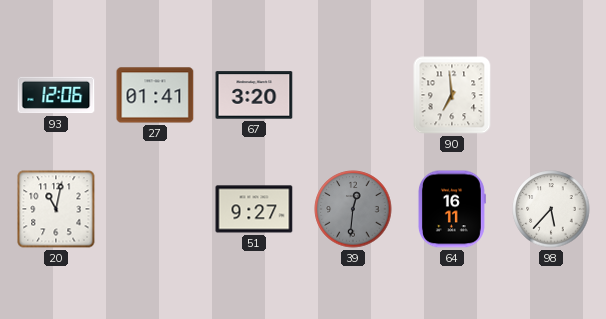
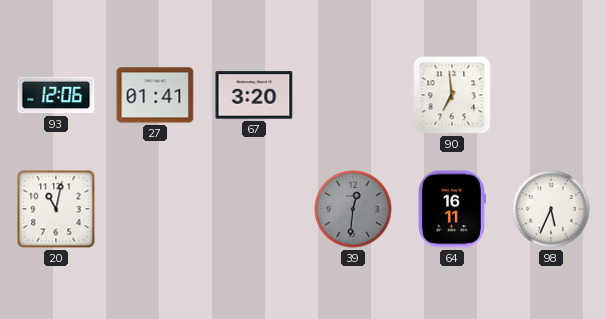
51: 9:27 -> none
98: 5:37 -> 5:34
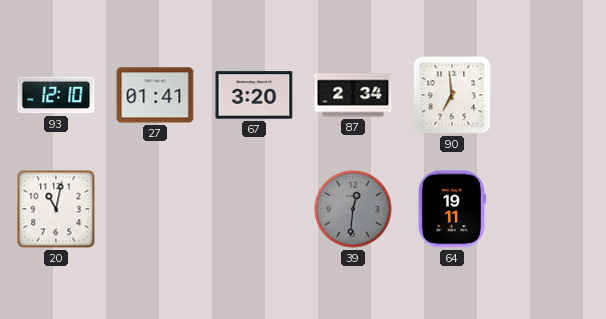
93: 12:06 -> 12:10
87: none -> 2:34
64: 16:11 -> 19:11
98: 5:34 -> none
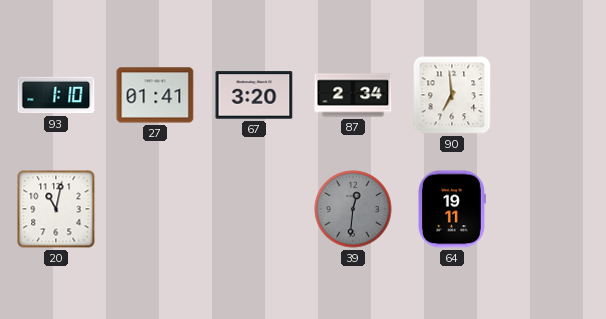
93: 12:10 -> 1:10
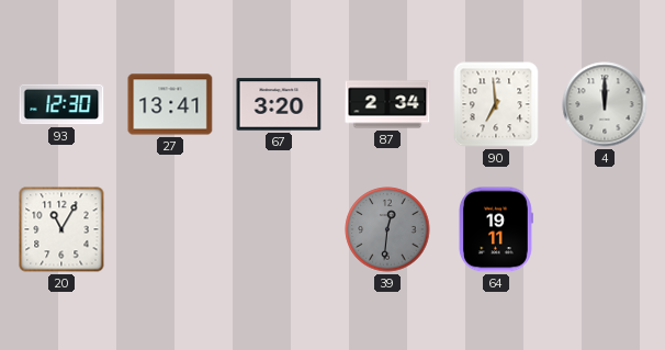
93: 1:10 -> 12:30
27: 01:41 -> 13:41
4: none -> 12:00
20: 11:02 -> 11:05
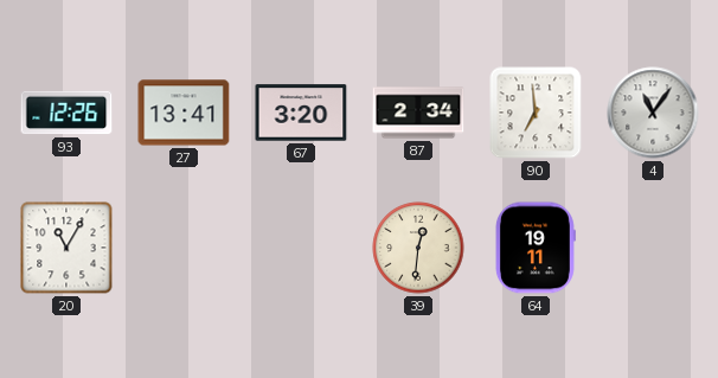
93: 12:30 -> 12:26
4: 12:00 -> 11:06
39 dial: grey -> cream
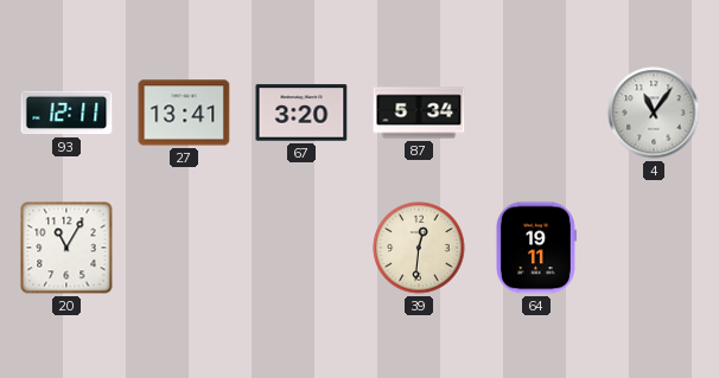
93: 12:26 -> 12:11
87: 2:34 -> 5:34
90: 6:59 -> none
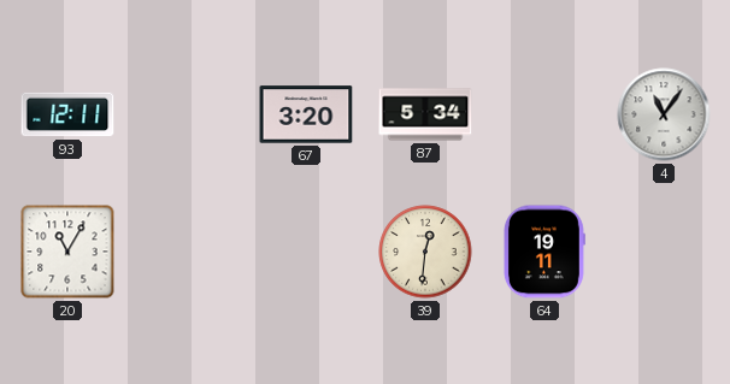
27: 13:41 -> none
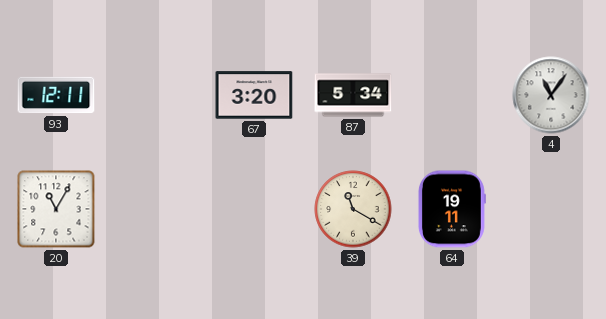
39: 12:31 -> 11:20
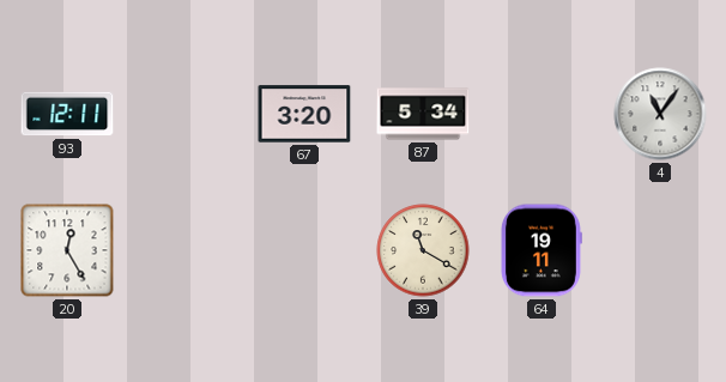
20: 11:05 -> 12:25
